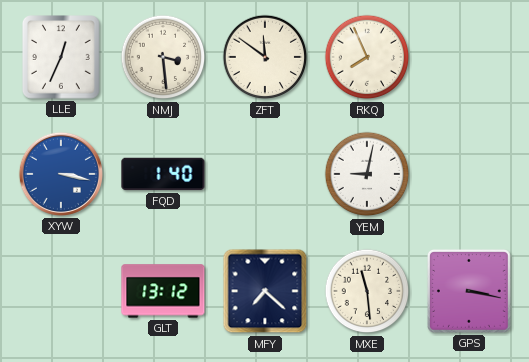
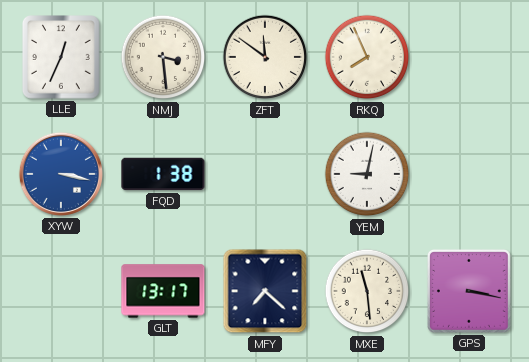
FQD: 1:40 -> 1:38
GLT: 13:12 -> 13:17
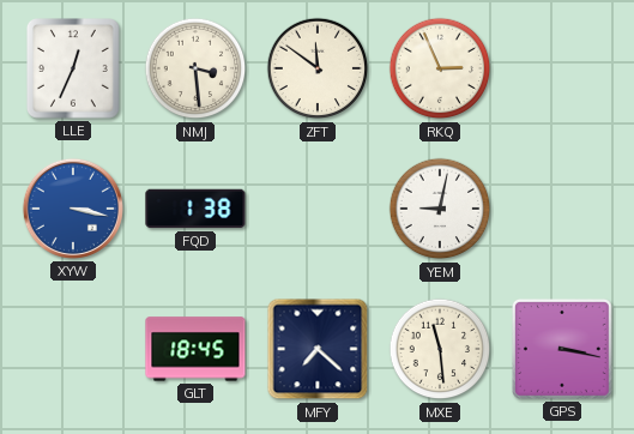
RKQ: 7:56 -> 2:56
GLT: 13:17 -> 18:45
